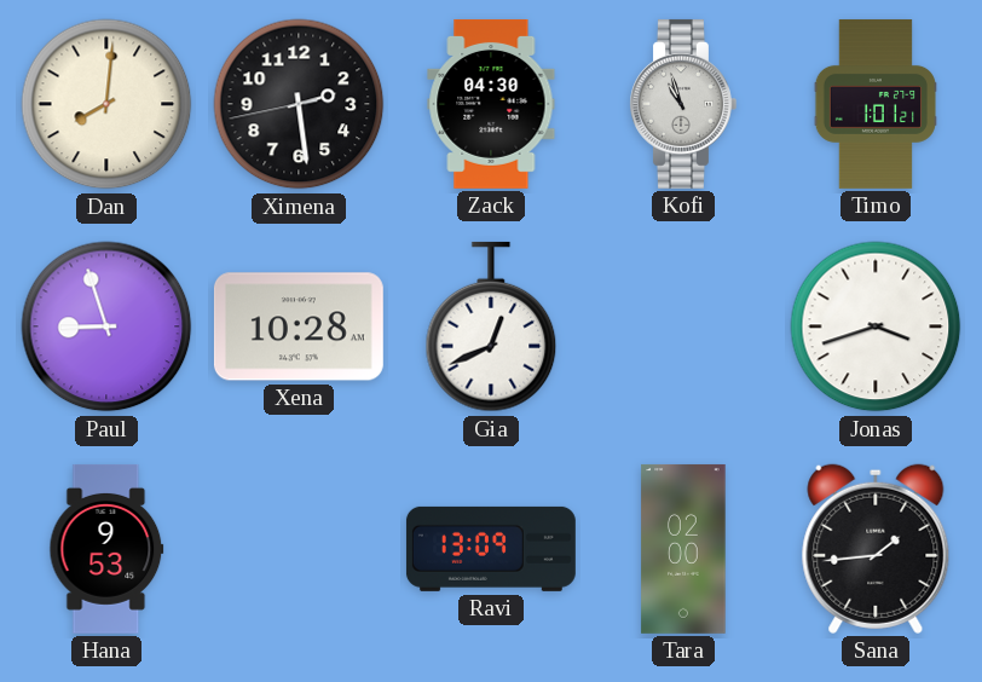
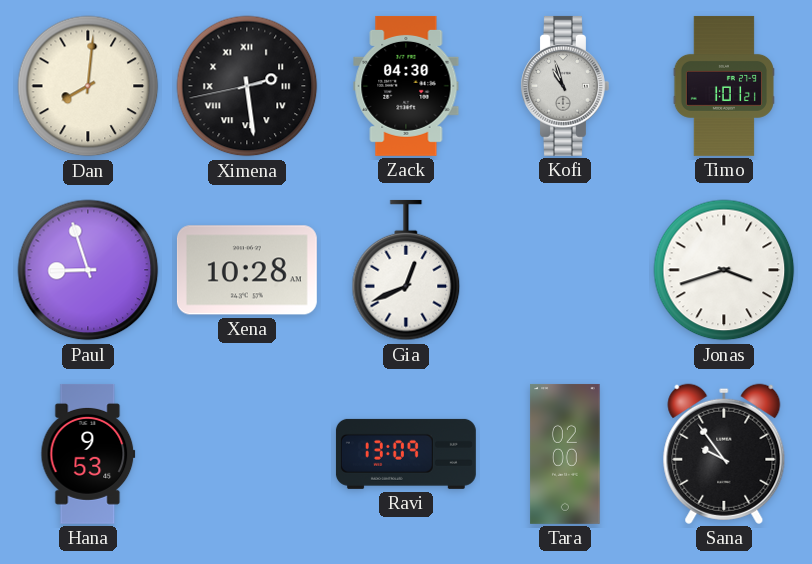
Ximena numerals: Arabic -> Roman
Sana: 1:44 -> 9:54
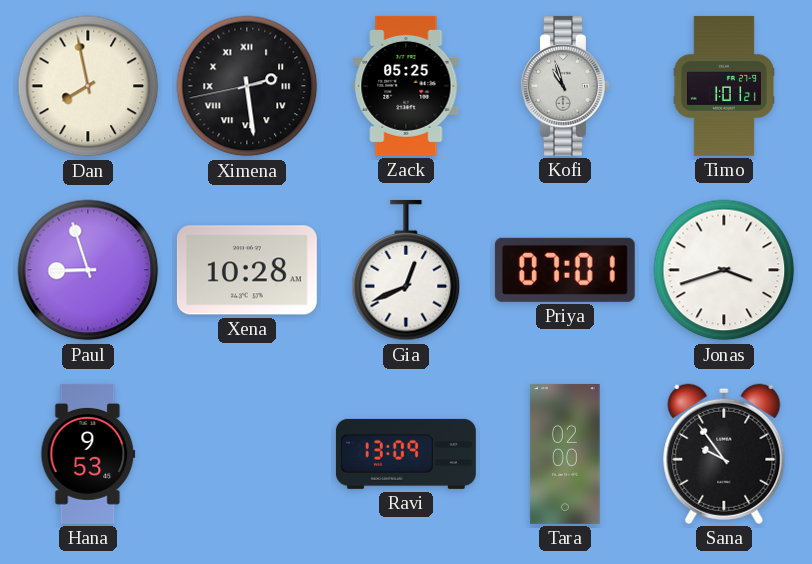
Dan: 8:01 -> 7:58
Zack: 04:30 -> 05:25
Priya: none -> 07:01
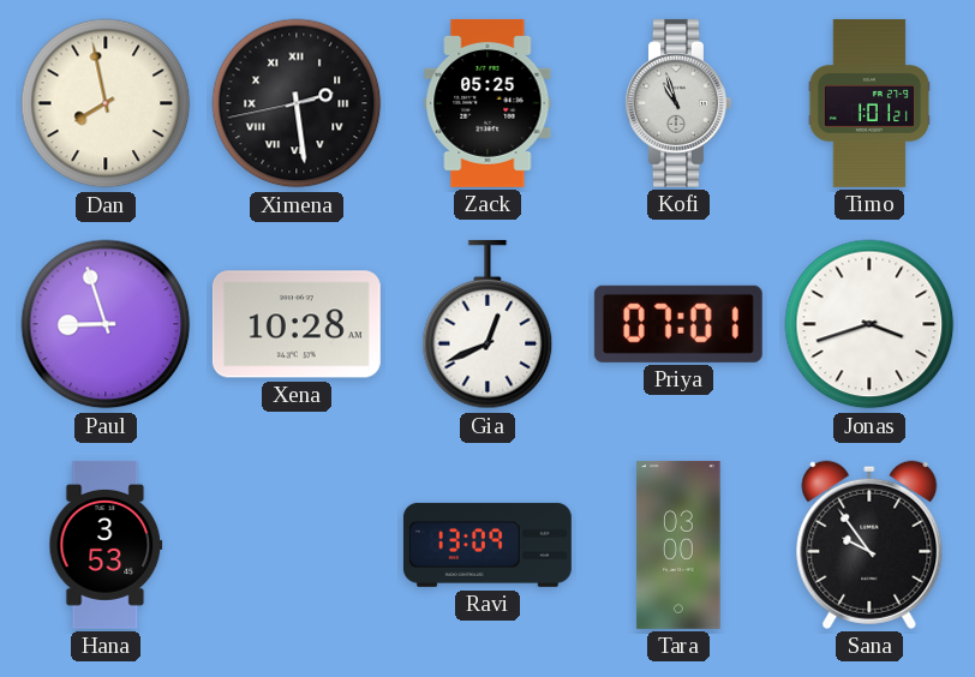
Hana: 9:53 -> 3:53
Tara: 02:00 -> 03:00
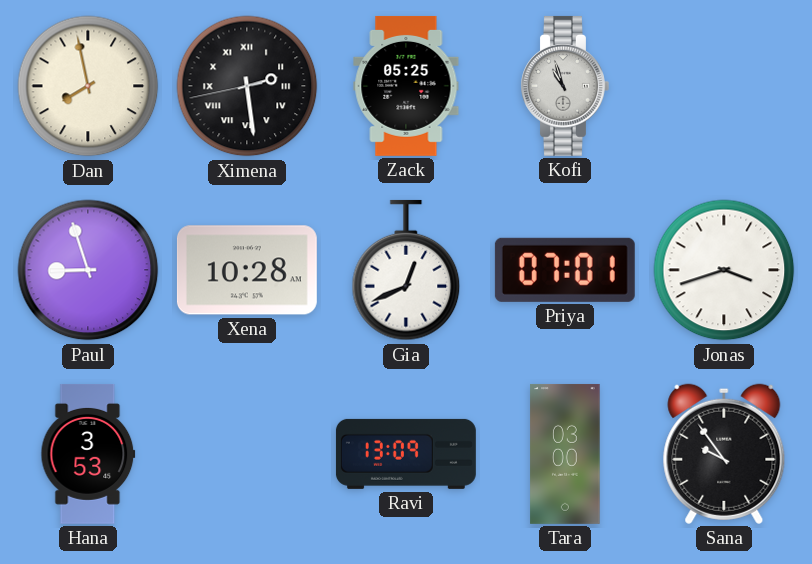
Timo: 1:01 -> none
